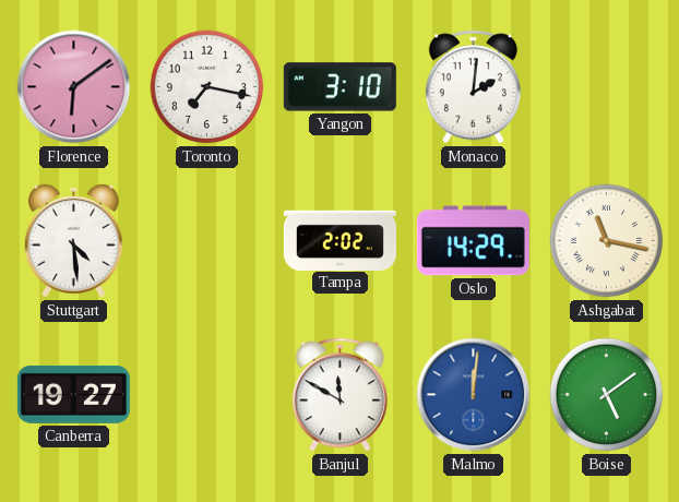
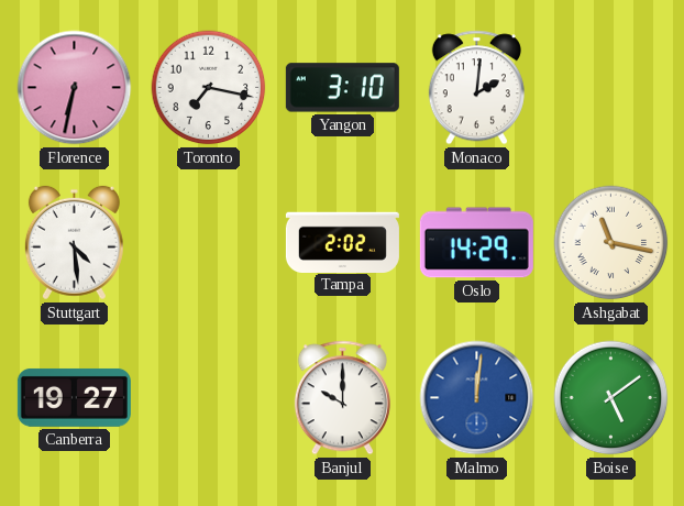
Florence: 6:09 -> 6:32
Banjul: 11:50 -> 10:00
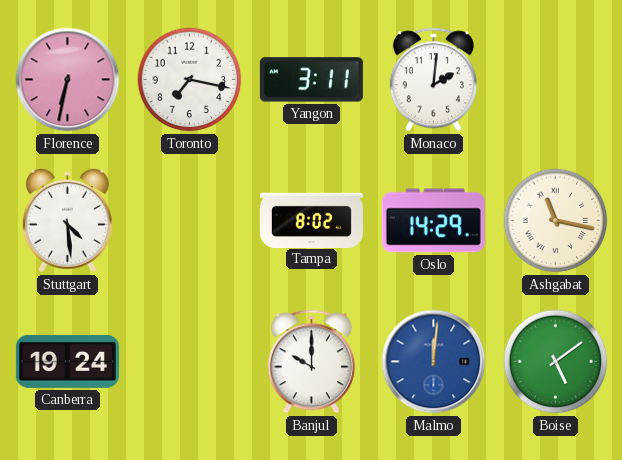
Yangon: 3:10 -> 3:11
Tampa: 2:02 -> 8:02
Canberra: 19:27 -> 19:24
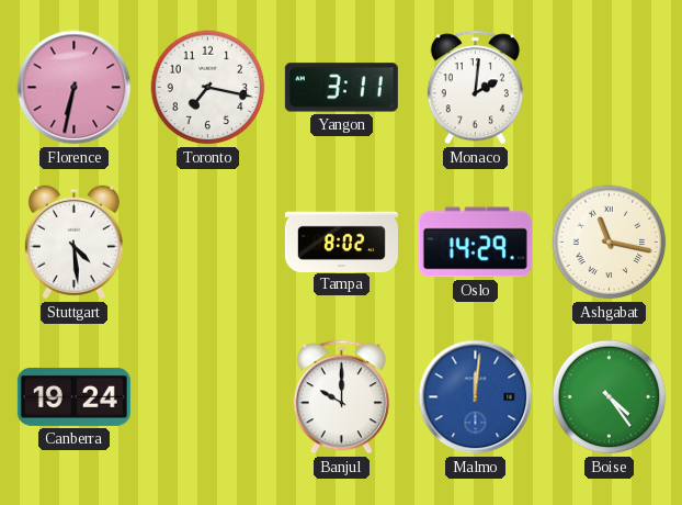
Boise: 5:09 -> 4:24
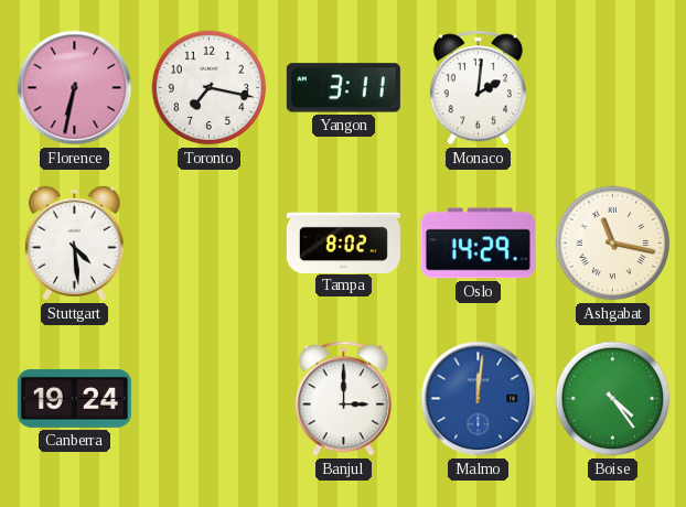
Banjul: 10:00 -> 3:00
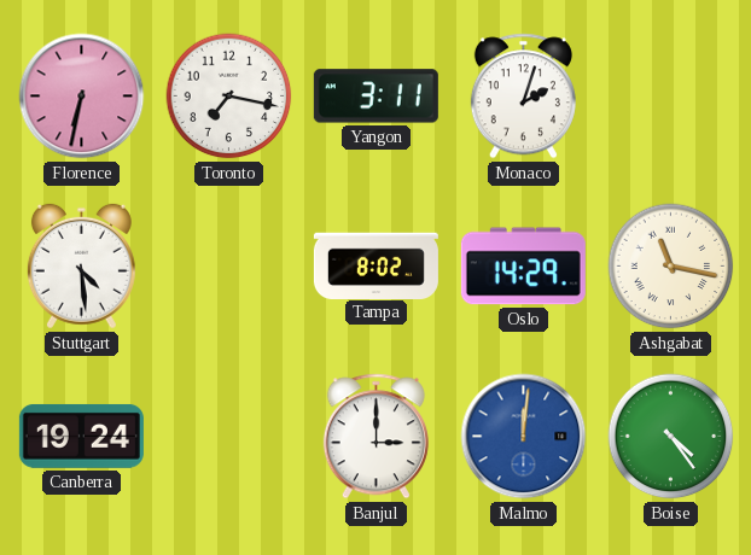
Monaco: 2:01 -> 2:03
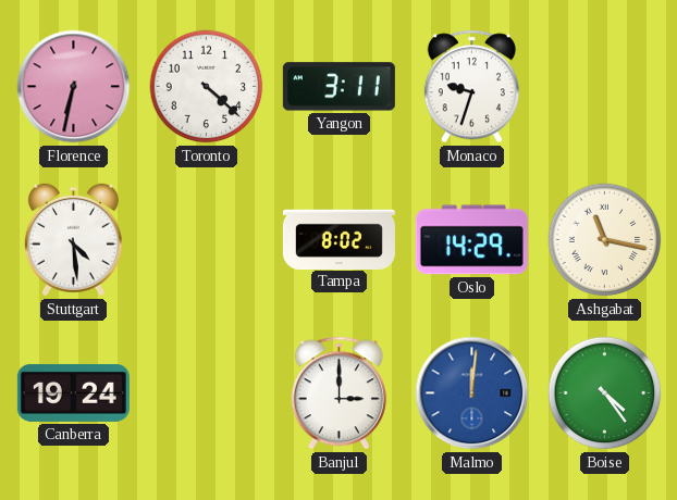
Toronto: 7:17 -> 4:22
Monaco: 2:03 -> 9:33
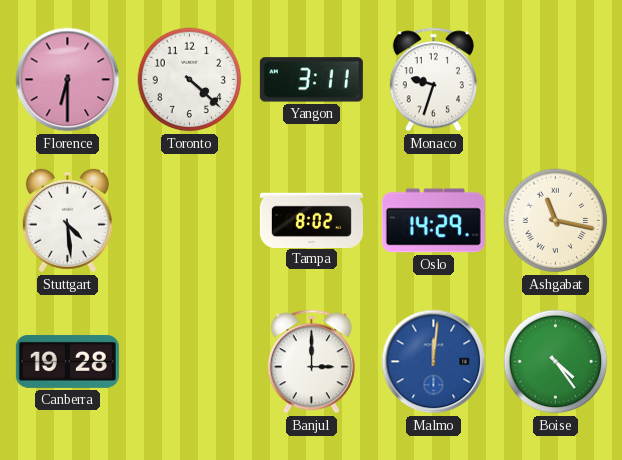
Florence: 6:32 -> 6:30
Canberra: 19:24 -> 19:28
